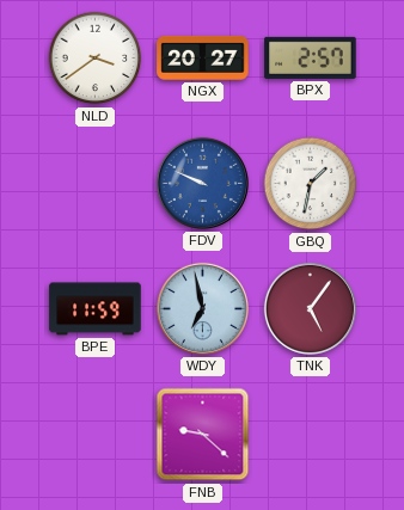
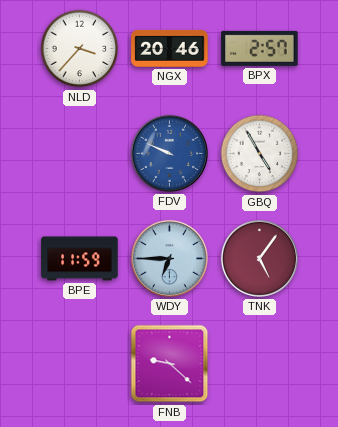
NLD: 3:39 -> 3:37
NGX: 20:27 -> 20:46
GBQ: 1:32 -> 4:55
WDY: 6:58 -> 6:45
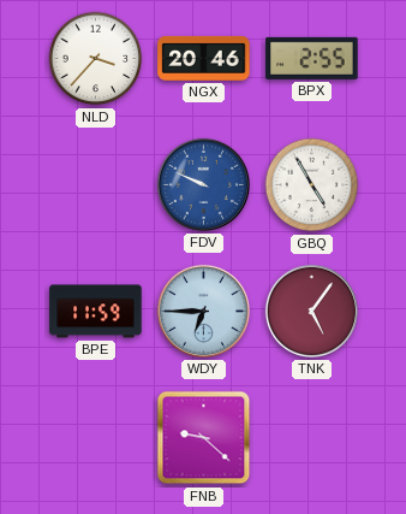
BPX: 2:57 -> 2:55
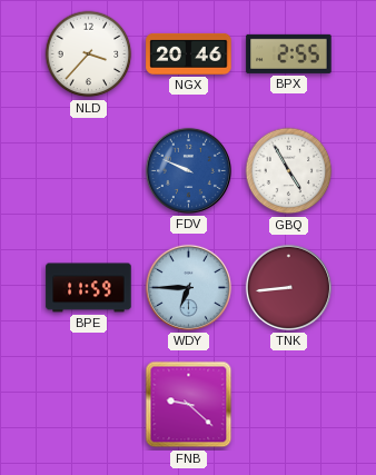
TNK: 5:06 -> 8:44
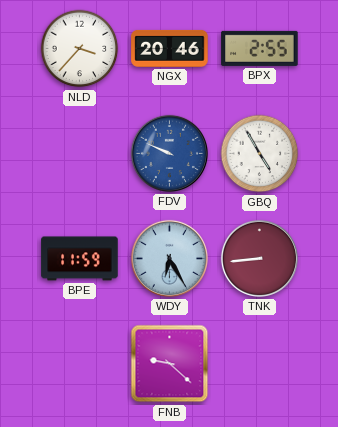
WDY: 6:45 -> 6:25
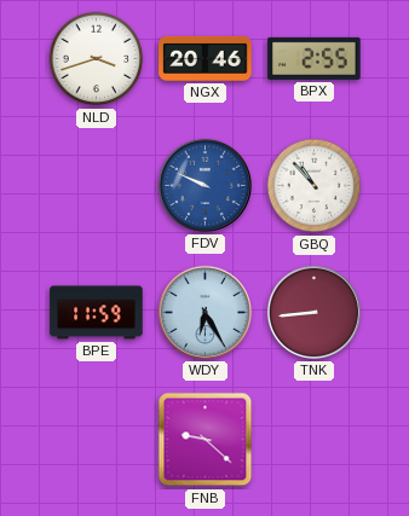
NLD: 3:37 -> 3:42
GBQ: 4:55 -> 10:53
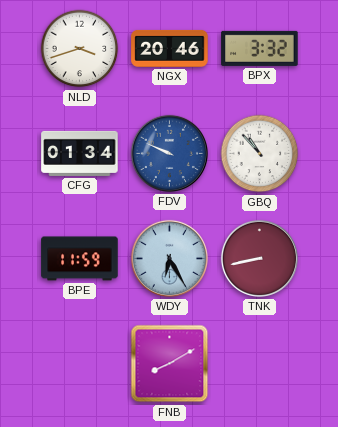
BPX: 2:55 -> 3:32
CFG: none -> 01:34
TNK: 8:44 -> 8:43
FNB: 9:22 -> 8:10
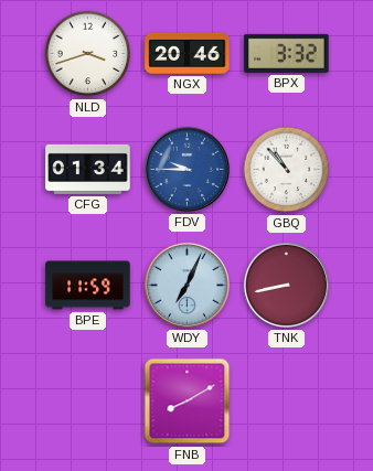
FDV: 9:49 -> 9:45
WDY: 6:25 -> 7:04
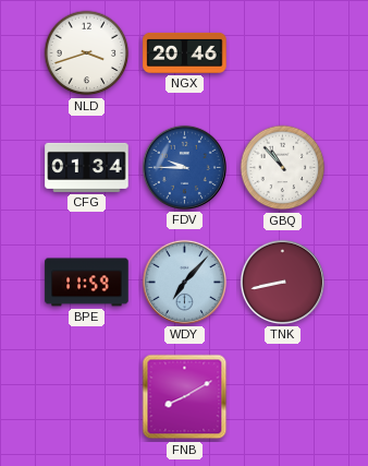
BPX: 3:32 -> none
WDY: 7:04 -> 7:07
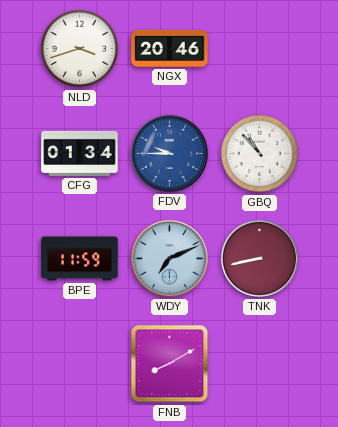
WDY: 7:07 -> 7:11
